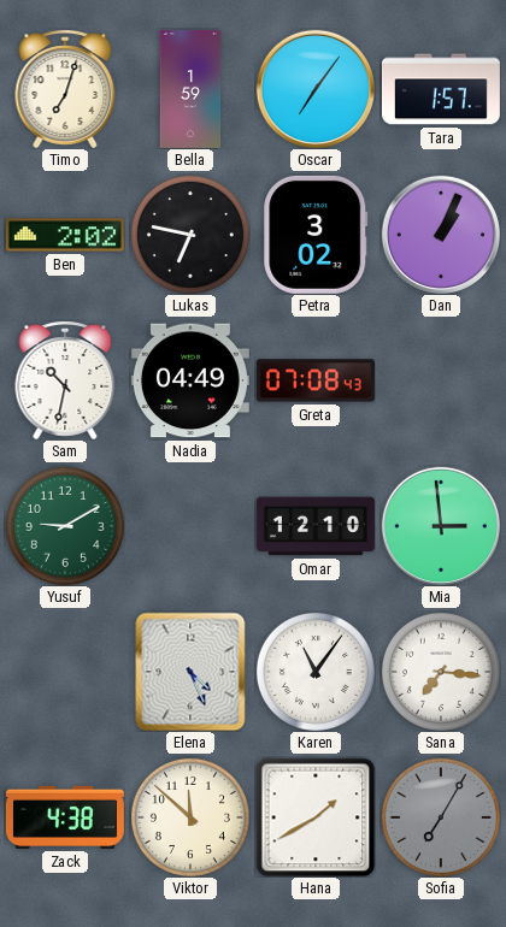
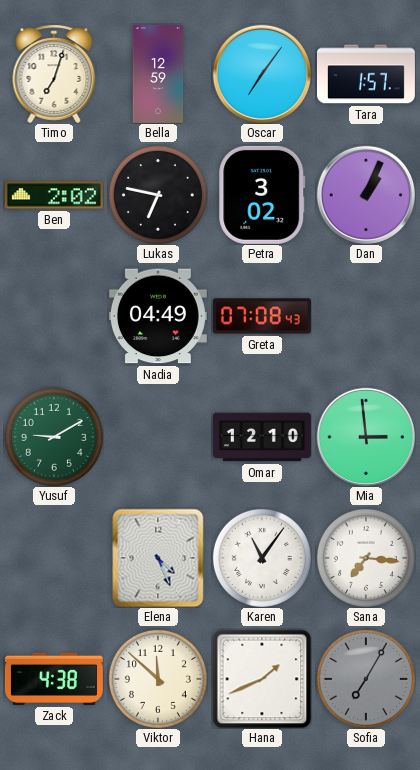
Bella: 1:59 -> 12:59
Sam: 10:32 -> none
Hana: 1:40 -> 1:41
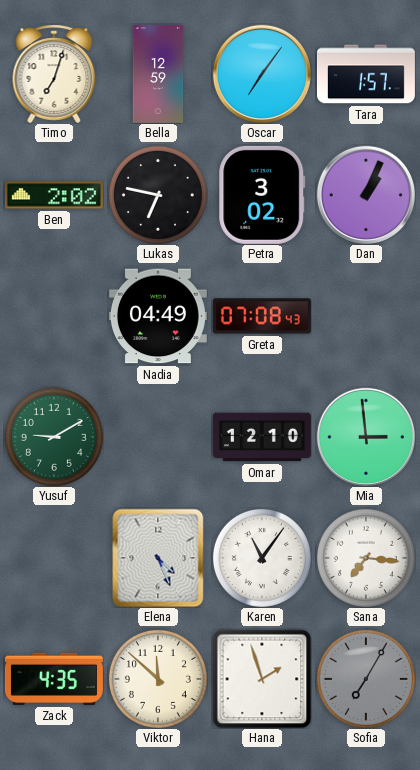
Zack: 4:38 -> 4:35
Hana: 1:41 -> 1:57
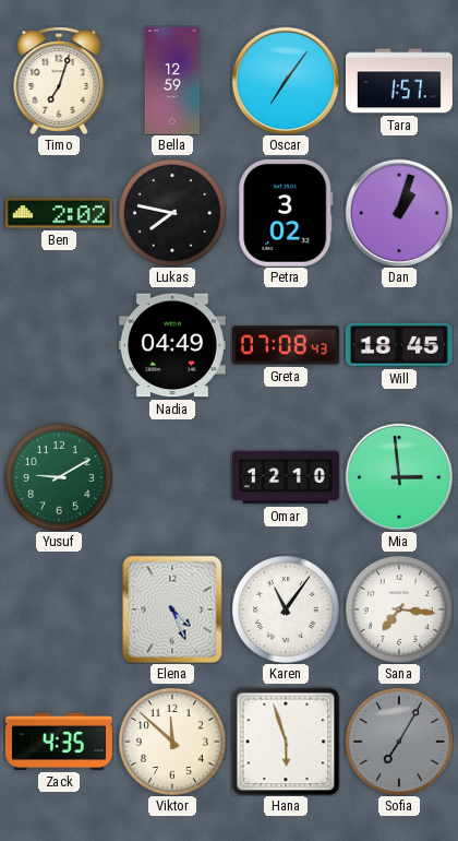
Lukas: 6:47 -> 7:47
Dan: 1:04 -> 1:03
Will: none -> 18:45
Hana: 1:57 -> 5:57
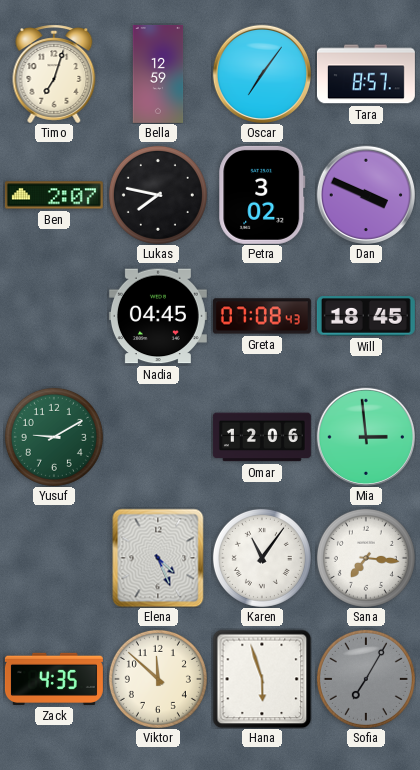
Tara: 1:57 -> 8:57
Ben: 2:02 -> 2:07
Dan: 1:03 -> 3:49
Nadia: 04:49 -> 04:45
Omar: 12:10 -> 12:06
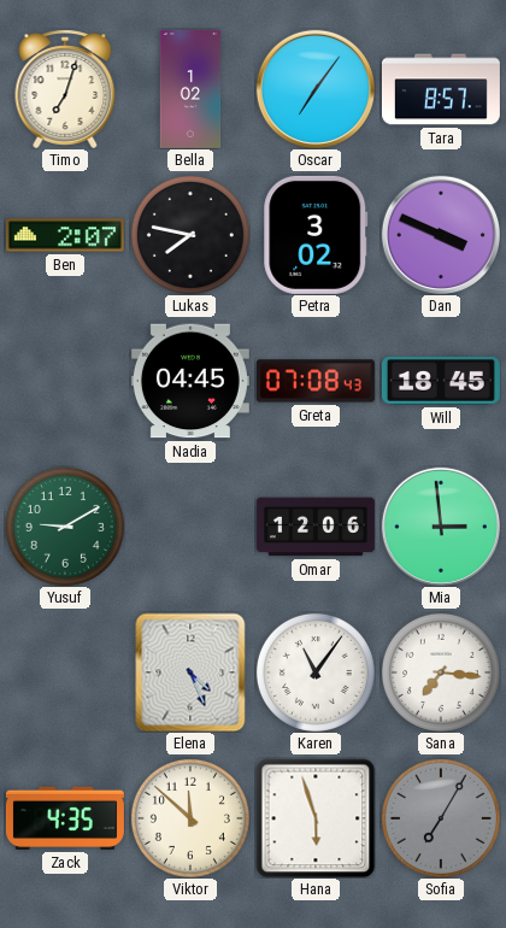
Bella: 12:59 -> 1:02
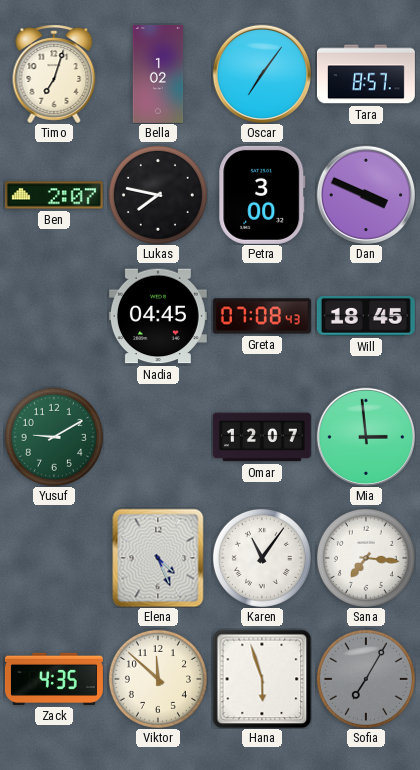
Petra: 3:02 -> 3:00
Omar: 12:06 -> 12:07
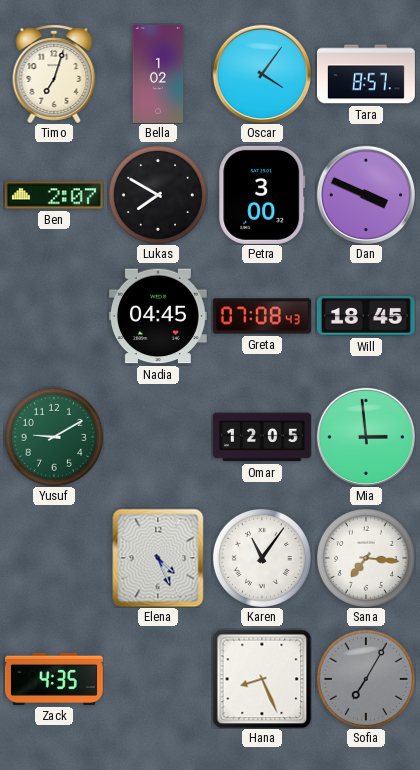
Oscar: 7:06 -> 4:06
Lukas: 7:47 -> 7:50
Omar: 12:07 -> 12:05
Viktor: 11:52 -> none
Hana: 5:57 -> 8:26
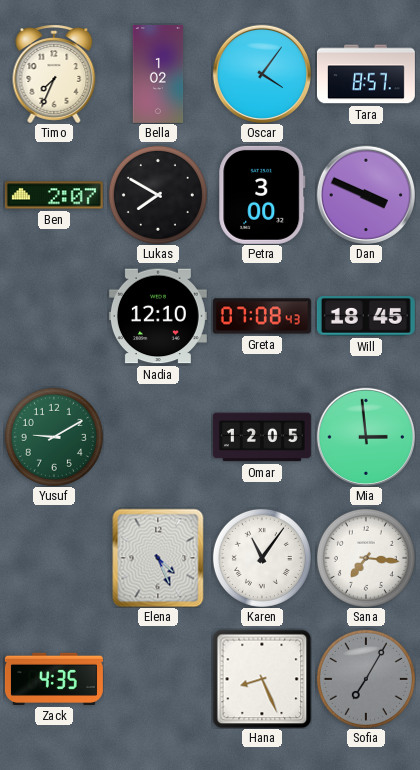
Timo: 7:03 -> 7:34
Nadia: 04:45 -> 12:10
